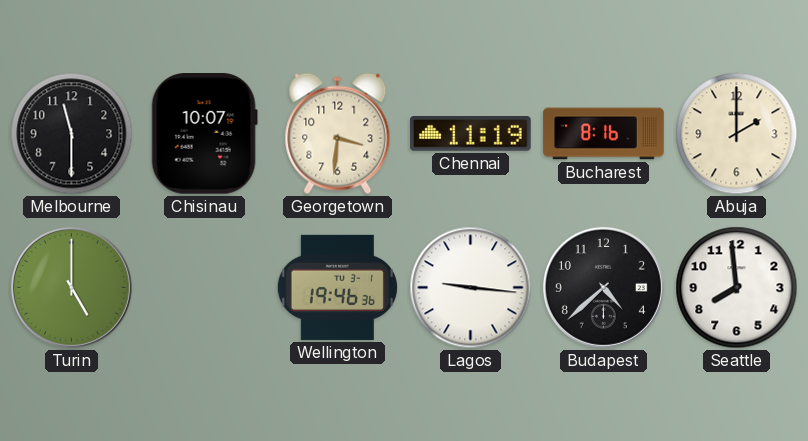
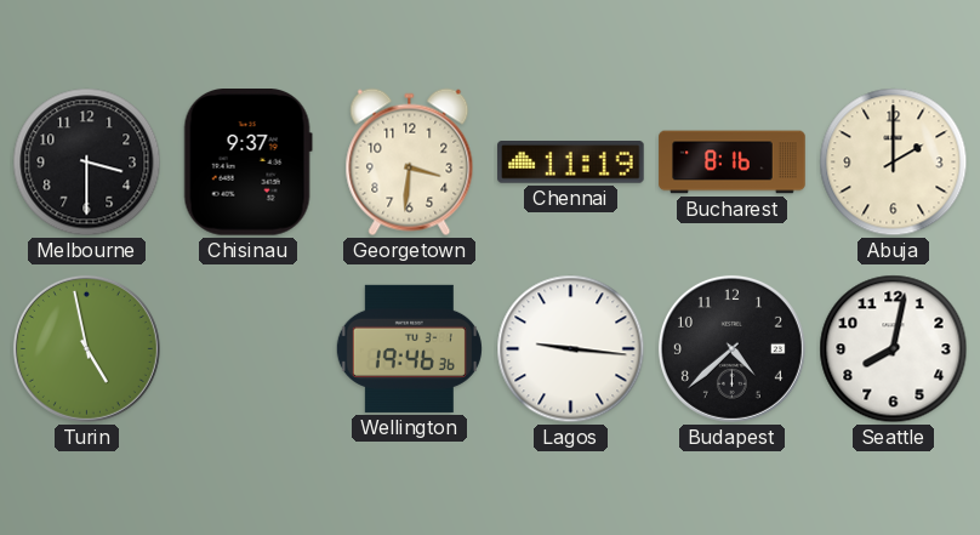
Melbourne: 11:30 -> 3:30
Chisinau: 10:07 -> 9:37
Turin: 5:00 -> 4:58
Seattle: 7:59 -> 8:02
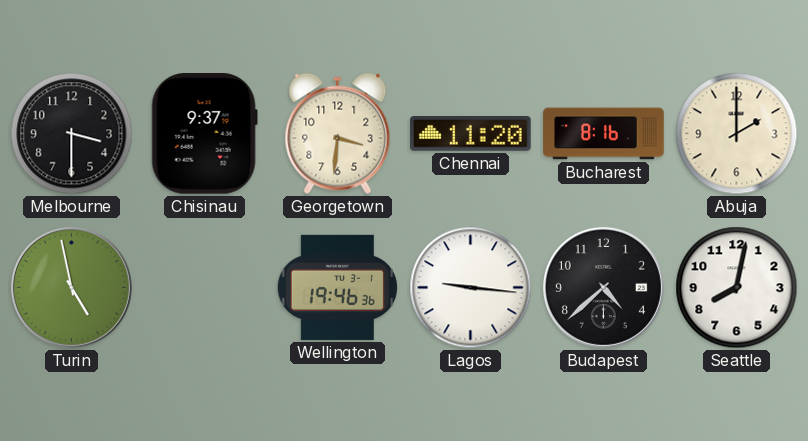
Chennai: 11:19 -> 11:20
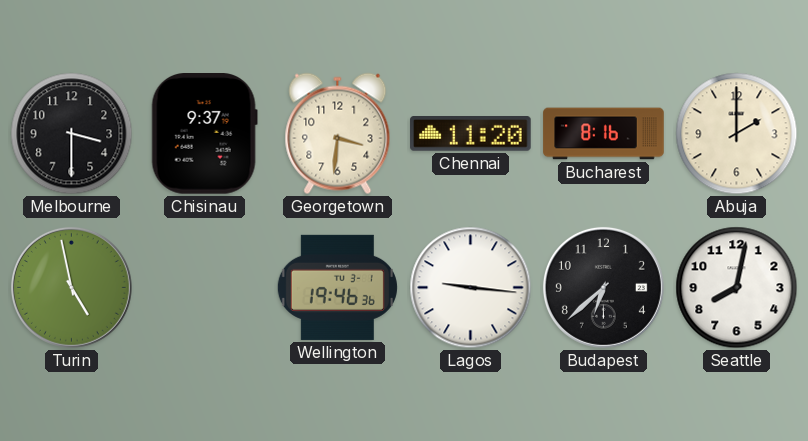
Budapest: 4:38 -> 6:38
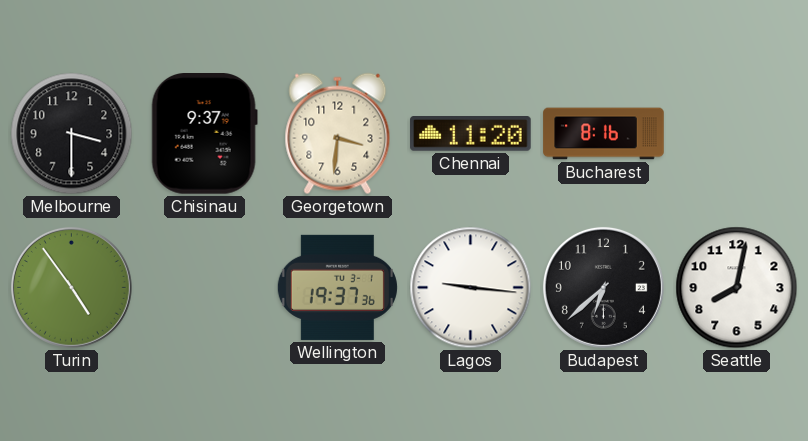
Abuja: 2:00 -> none
Turin: 4:58 -> 4:54
Wellington: 19:46 -> 19:37
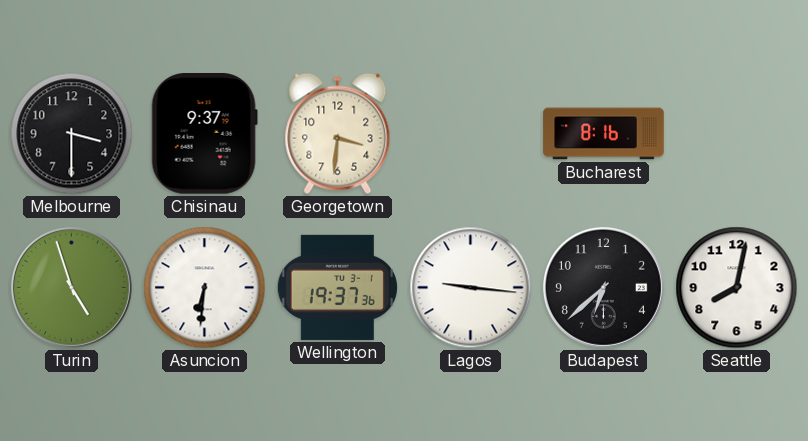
Chennai: 11:20 -> none
Turin: 4:54 -> 4:57
Asuncion: none -> 6:31
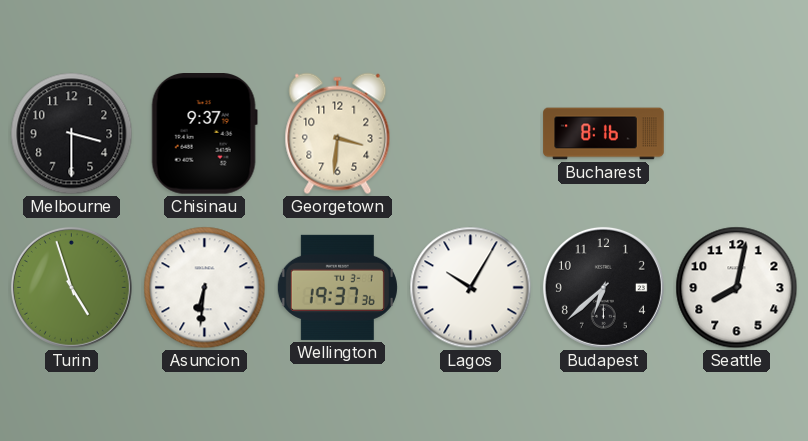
Lagos: 9:16 -> 10:05
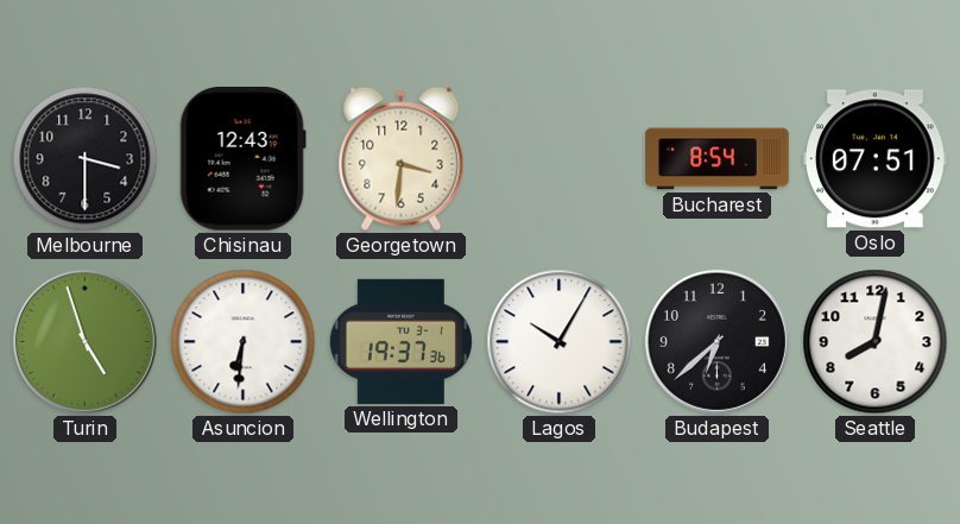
Chisinau: 9:37 -> 12:43
Bucharest: 8:16 -> 8:54
Oslo: none -> 07:51
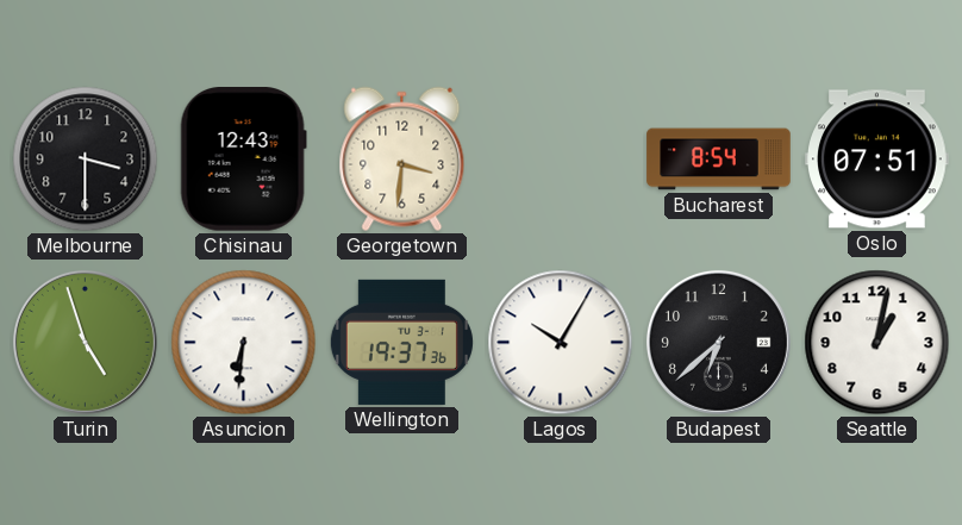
Seattle: 8:02 -> 1:02
